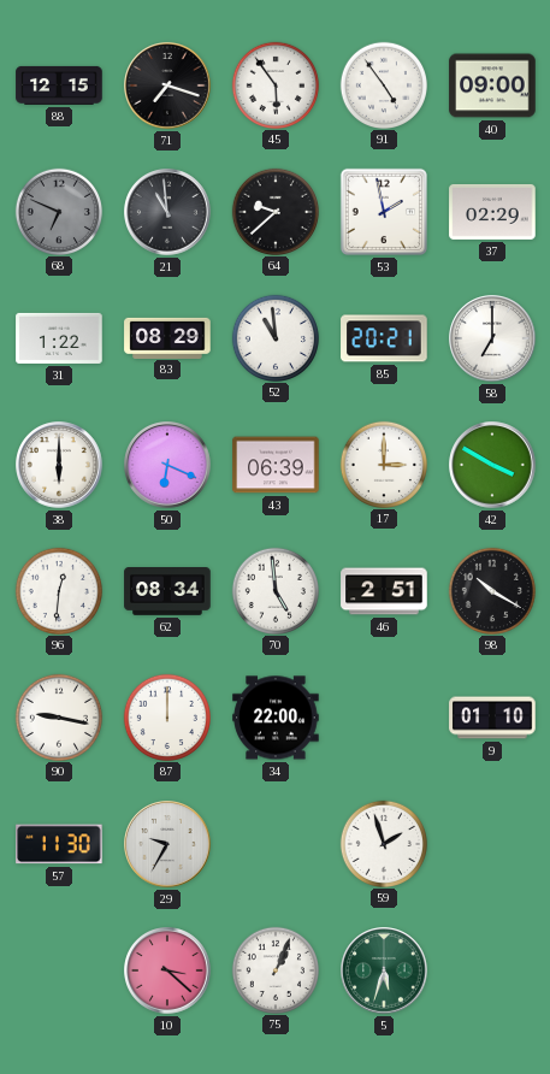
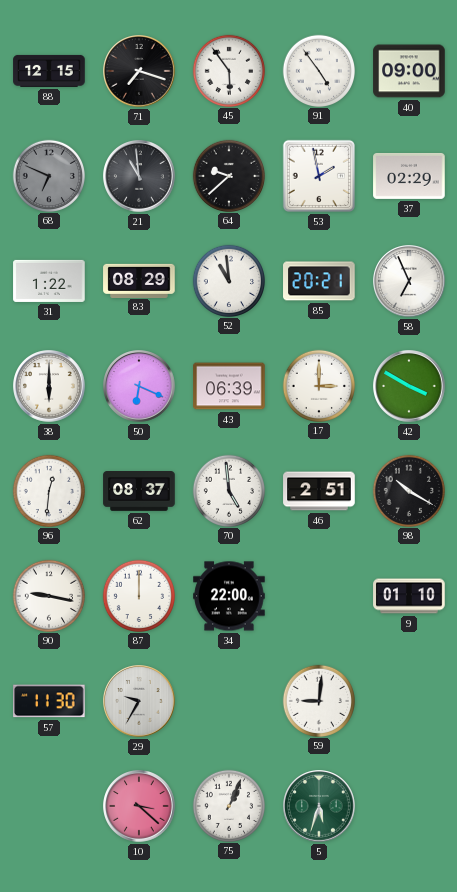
58: 7:00 -> 6:56
62: 08:34 -> 08:37
59: 1:57 -> 9:01
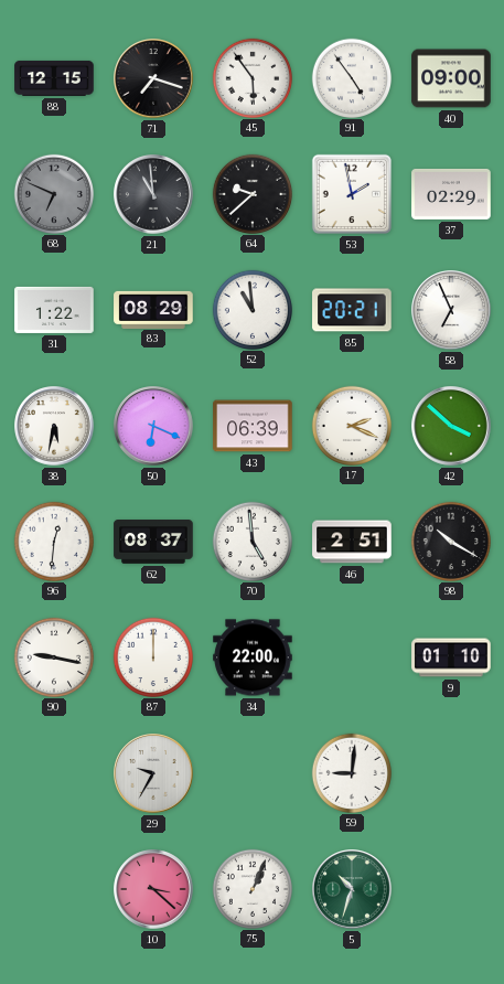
38: 6:00 -> 5:32
17: 3:00 -> 2:19
42: 3:50 -> 3:52
57: 11:30 -> none
5: 5:33 -> 10:33
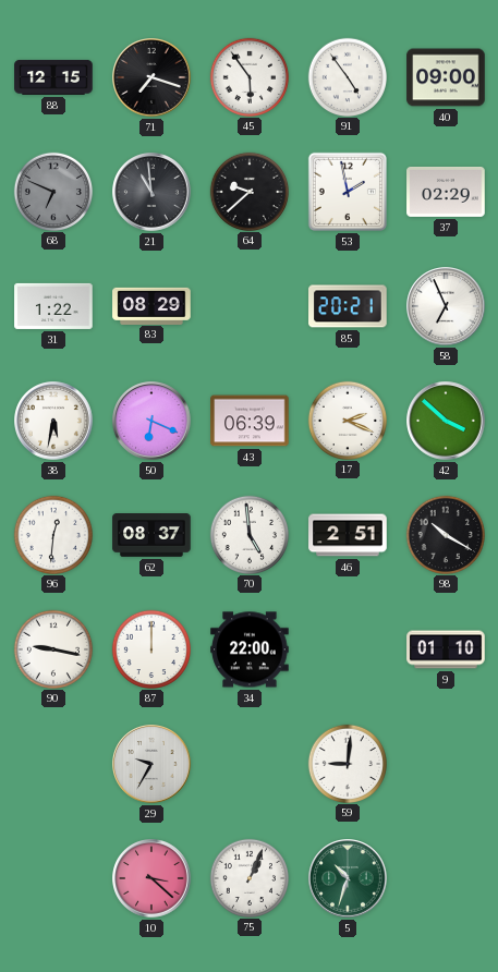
52: 10:59 -> none
